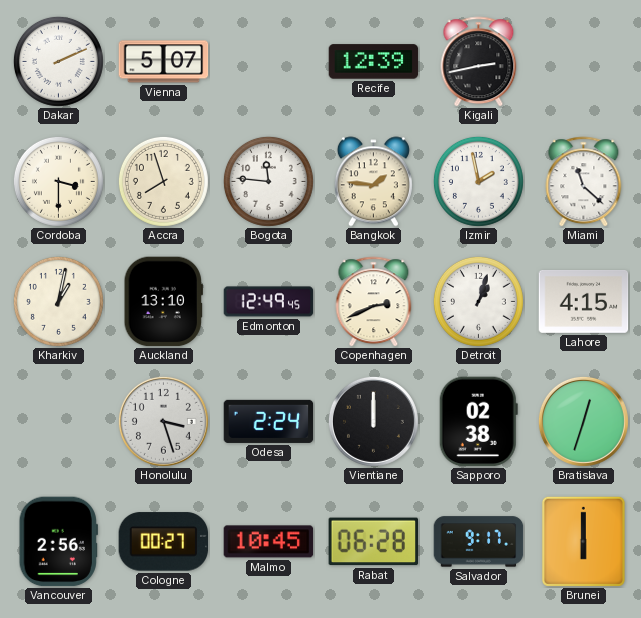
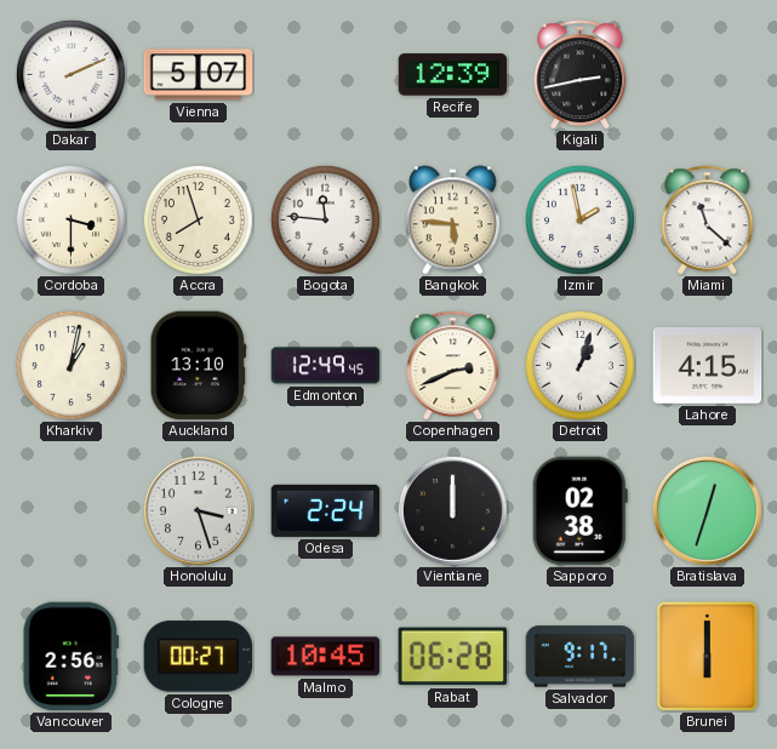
Bangkok: 1:46 -> 5:46
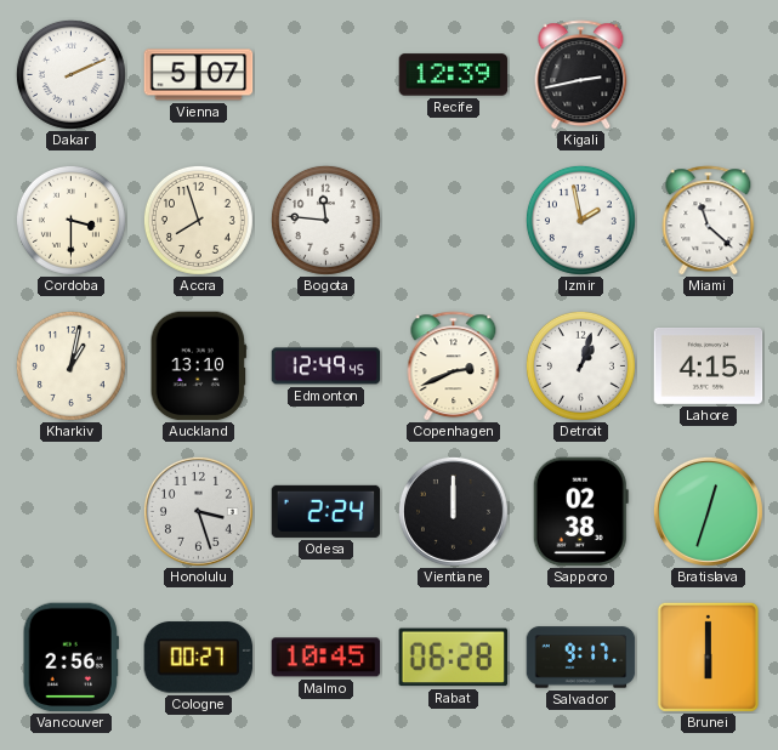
Bangkok: 5:46 -> none
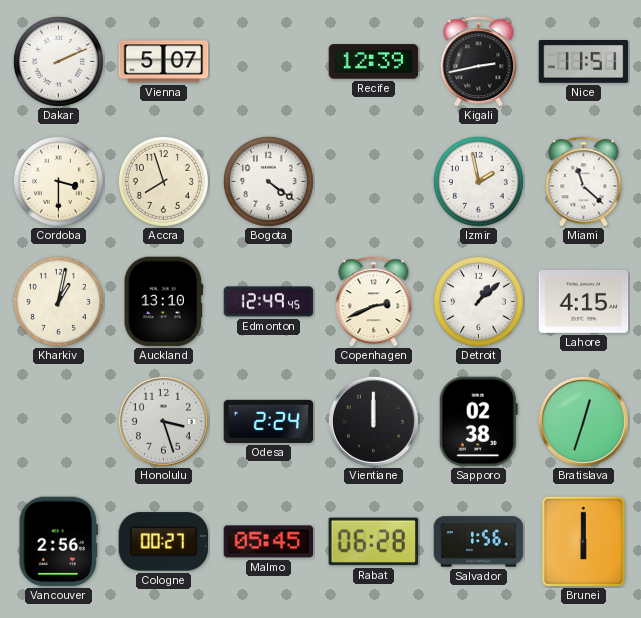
Nice: none -> 11:51
Bogota: 11:46 -> 4:21
Detroit: 1:03 -> 1:08
Malmo: 10:45 -> 05:45
Salvador: 9:17 -> 1:56
